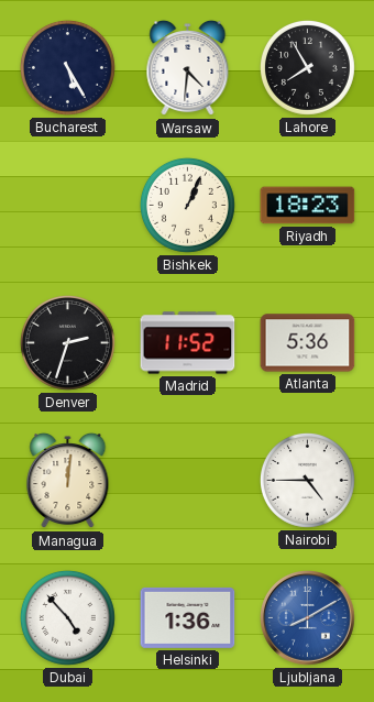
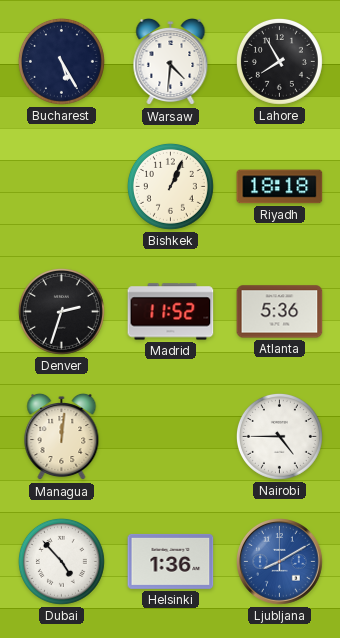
Riyadh: 18:23 -> 18:18
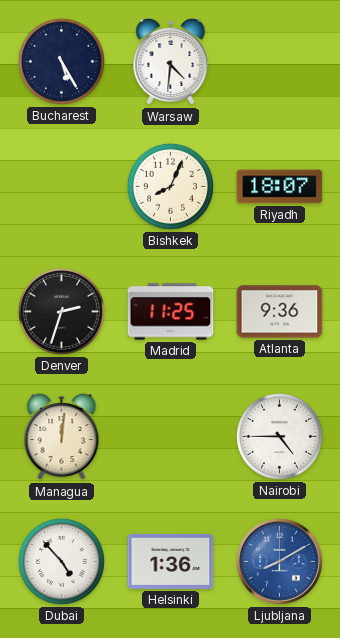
Lahore: 7:55 -> none
Bishkek: 1:04 -> 8:04
Riyadh: 18:18 -> 18:07
Madrid: 11:52 -> 11:25
Atlanta: 5:36 -> 9:36
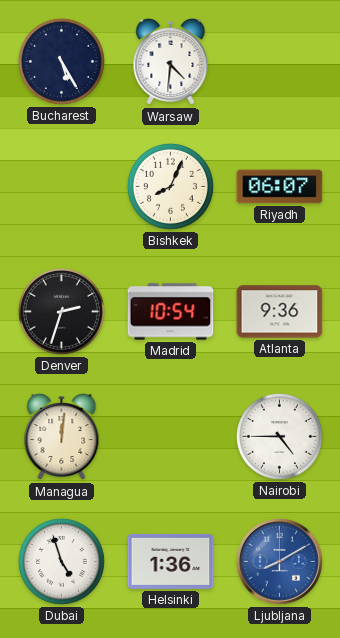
Riyadh: 18:07 -> 06:07
Madrid: 11:25 -> 10:54
Dubai: 4:53 -> 4:57
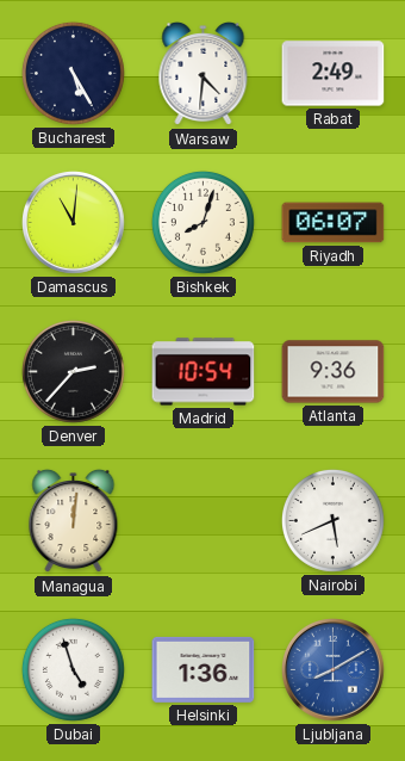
Rabat: none -> 2:49
Damascus: none -> 11:01
Bishkek: 8:04 -> 8:03
Denver: 2:33 -> 2:37
Nairobi: 4:45 -> 5:41
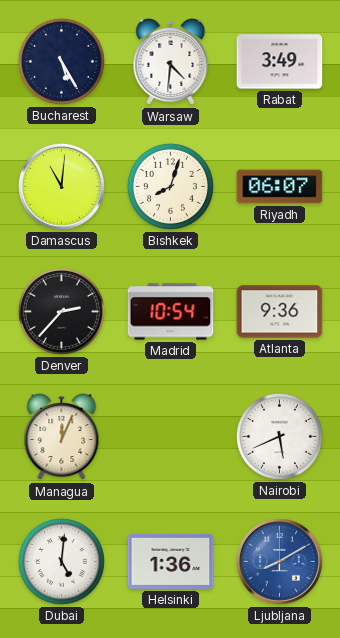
Rabat: 2:49 -> 3:49
Managua: 12:01 -> 12:04
Dubai: 4:57 -> 5:01
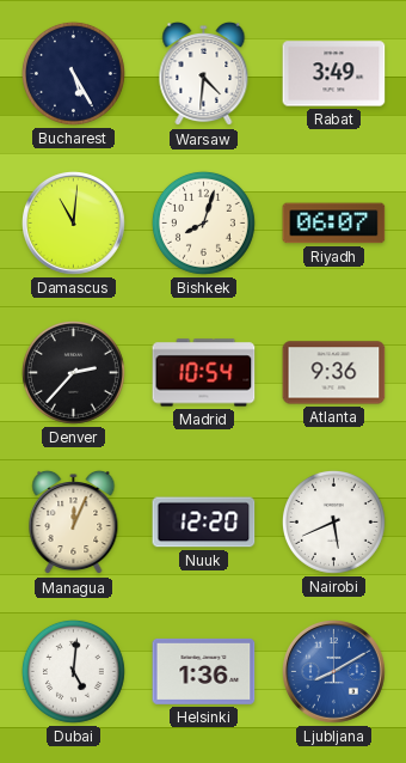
Nuuk: none -> 12:20
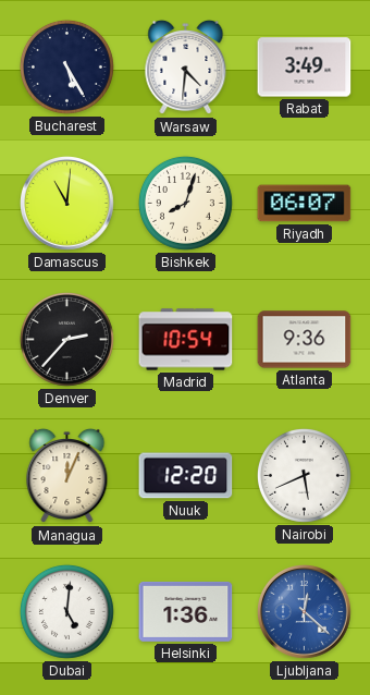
Ljubljana: 8:10 -> 12:22
